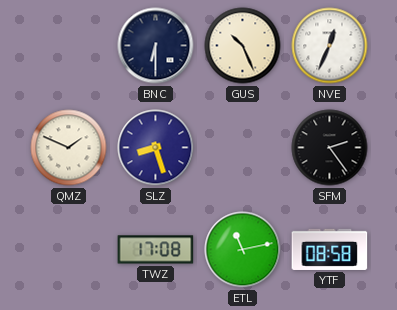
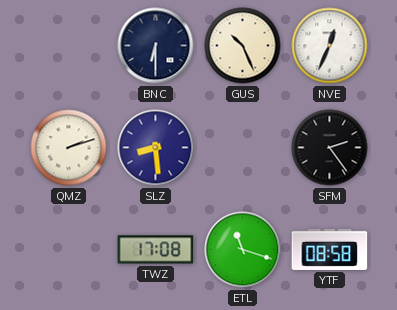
QMZ: 1:49 -> 2:12
SLZ: 8:27 -> 8:29
ETL: 11:13 -> 11:18
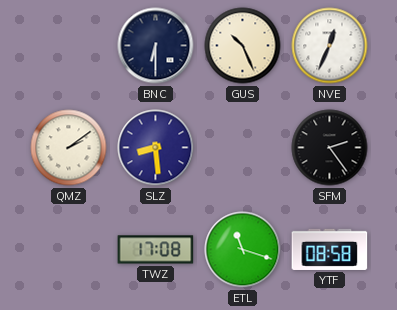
QMZ: 2:12 -> 2:09
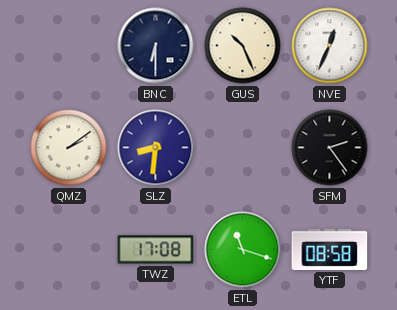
SLZ: 8:29 -> 8:31
